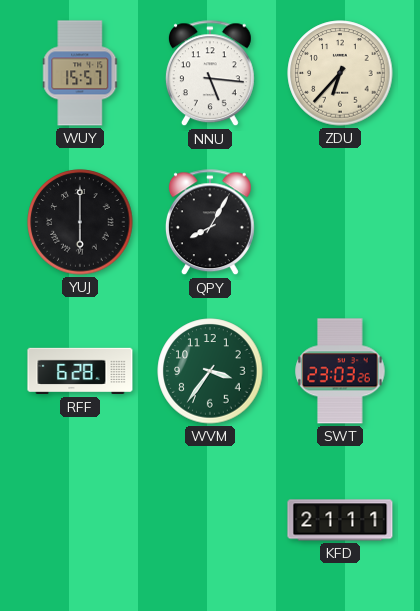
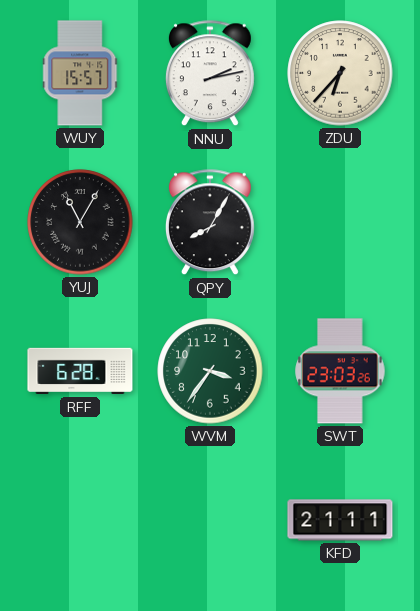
NNU: 5:16 -> 2:13
YUJ: 6:00 -> 11:05
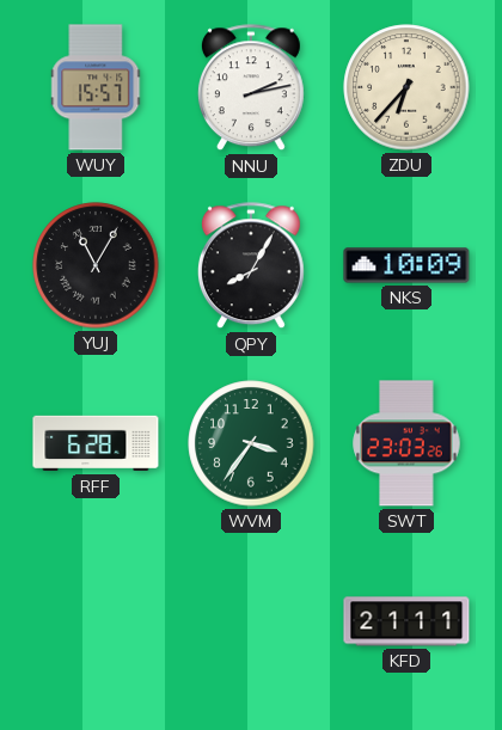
NKS: none -> 10:09
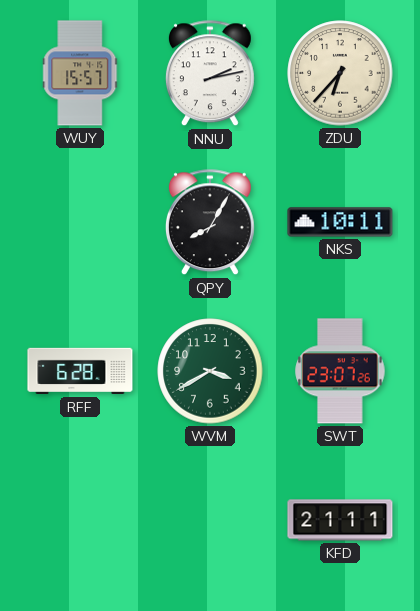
YUJ: 11:05 -> none
NKS: 10:09 -> 10:11
WVM: 3:36 -> 3:40
SWT: 23:03 -> 23:07
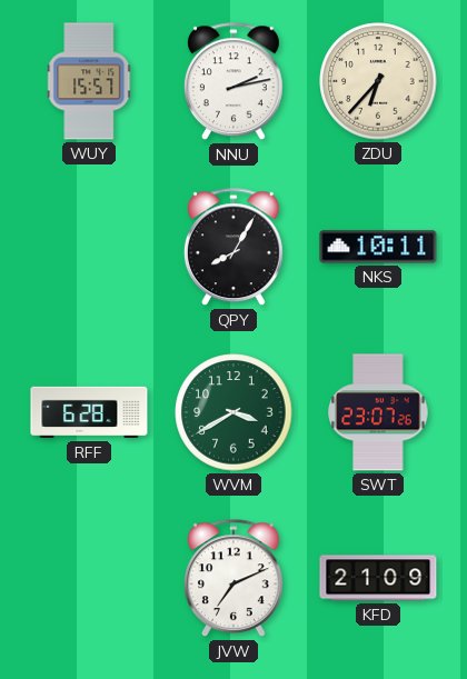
JVW: none -> 7:11
KFD: 21:11 -> 21:09
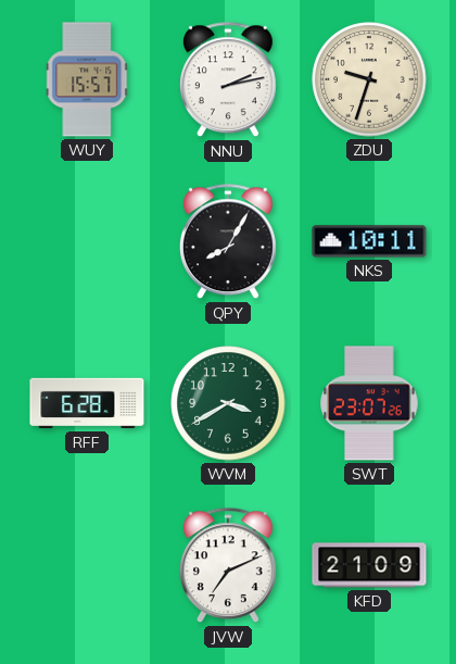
ZDU: 6:37 -> 9:33
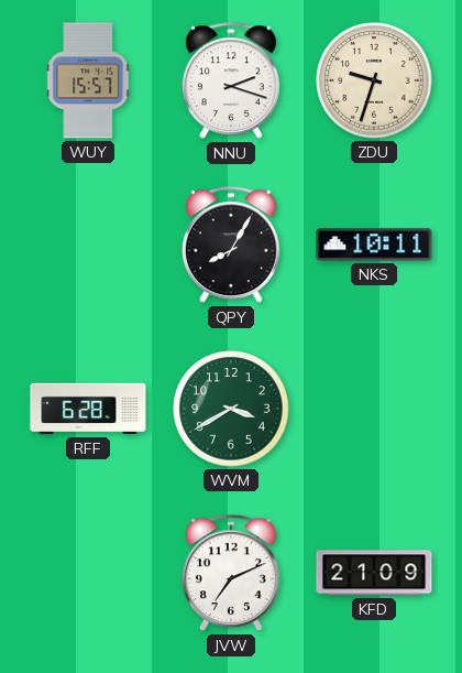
NNU: 2:13 -> 2:18
SWT: 23:07 -> none
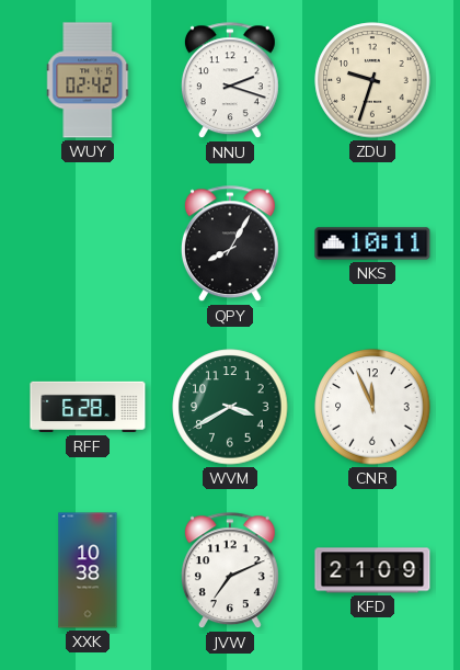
WUY: 15:57 -> 02:42
CNR: none -> 11:56
XXK: none -> 10:38
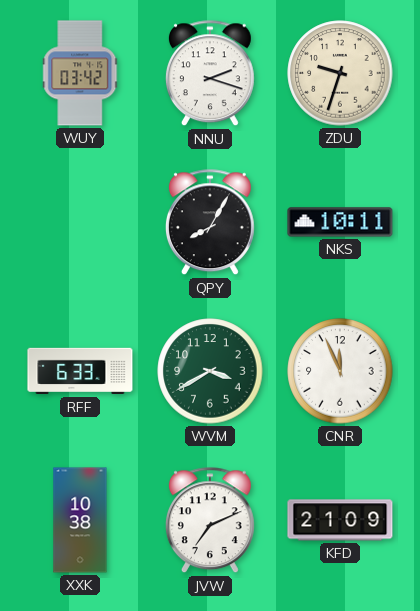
WUY: 02:42 -> 03:42
RFF: 6:28 -> 6:33
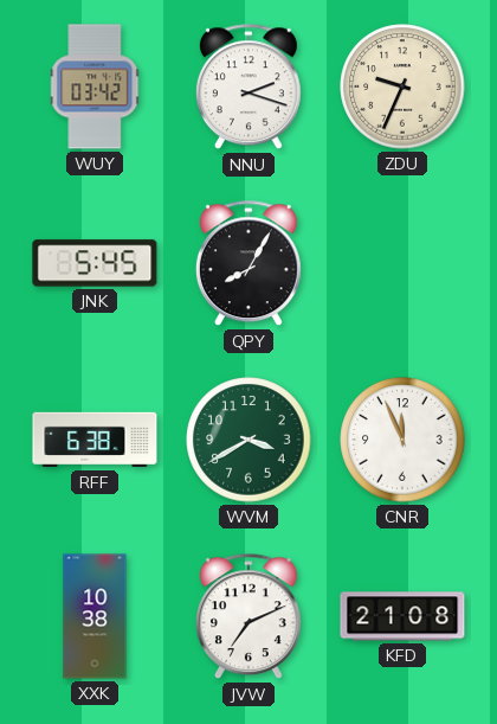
ZDU: 9:33 -> 9:34
JNK: none -> 5:45
NKS: 10:11 -> none
RFF: 6:33 -> 6:38
KFD: 21:09 -> 21:08
